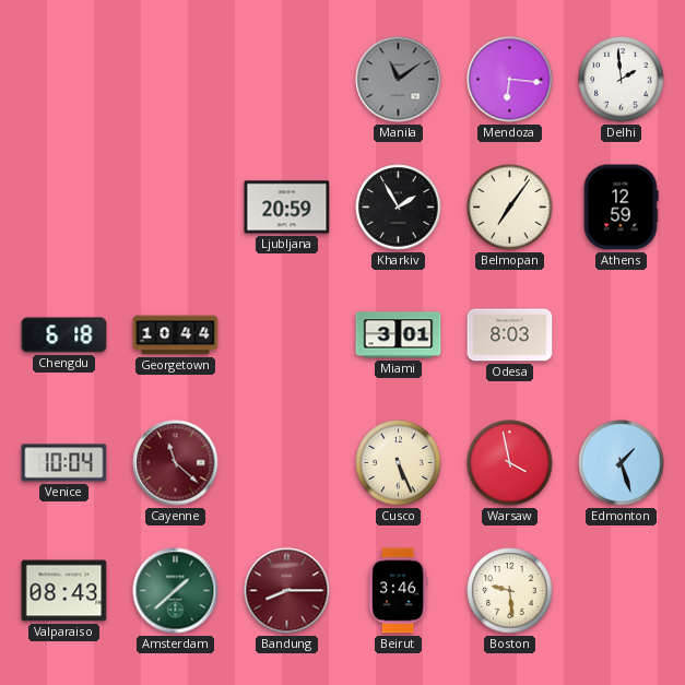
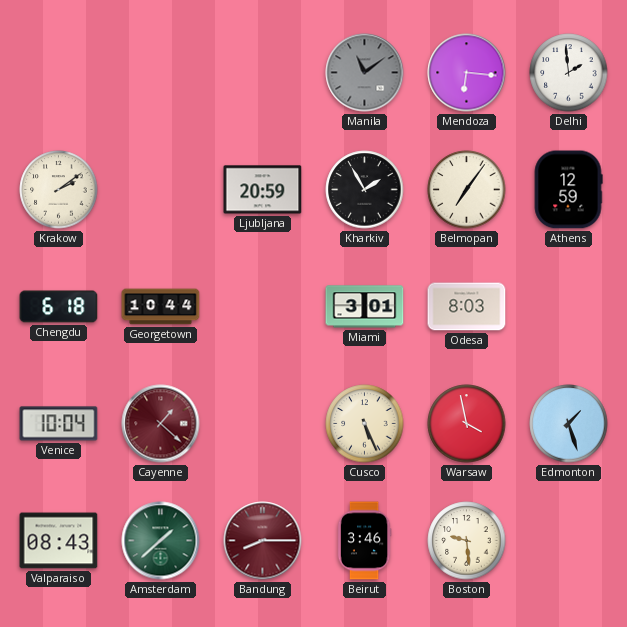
Krakow: none -> 2:09
Cayenne: 11:22 -> 1:22
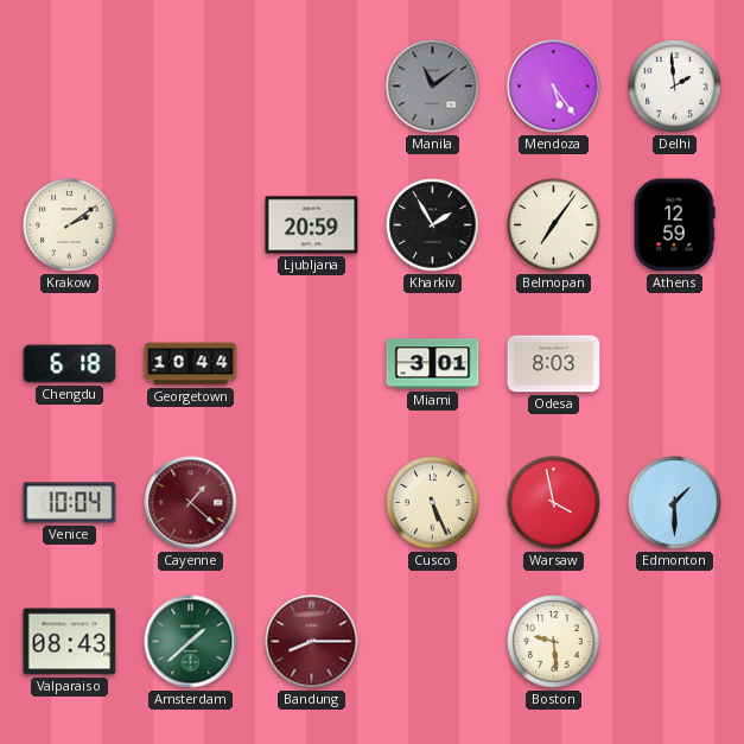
Mendoza: 6:16 -> 5:24
Edmonton: 1:27 -> 1:30
Beirut: 3:46 -> none
